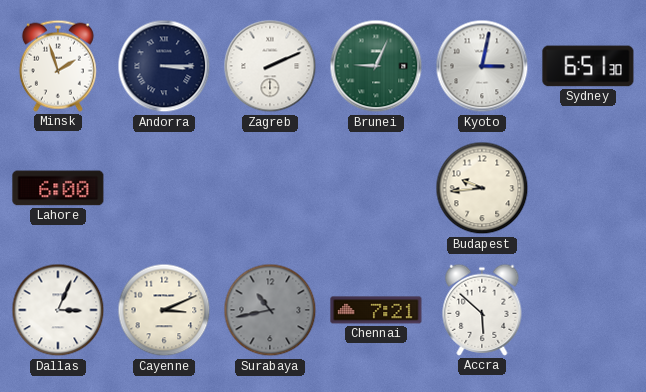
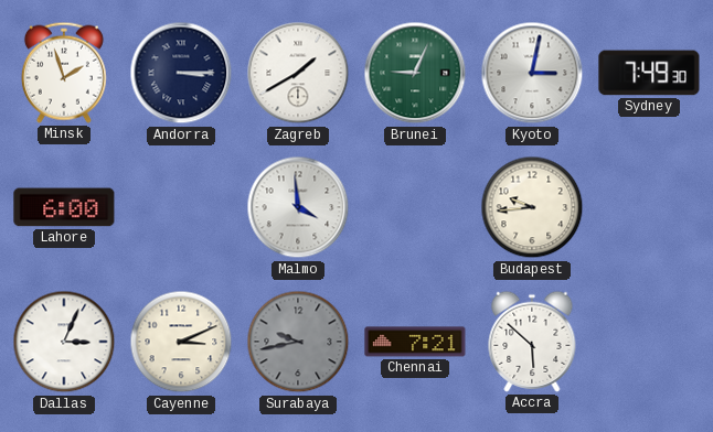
Zagreb: 2:11 -> 1:40
Sydney: 6:51 -> 7:49
Malmo: none -> 3:59
Surabaya: 10:43 -> 9:43
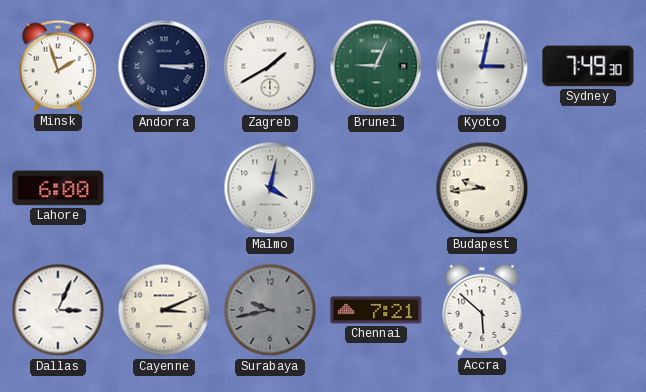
Malmo: 3:59 -> 4:02
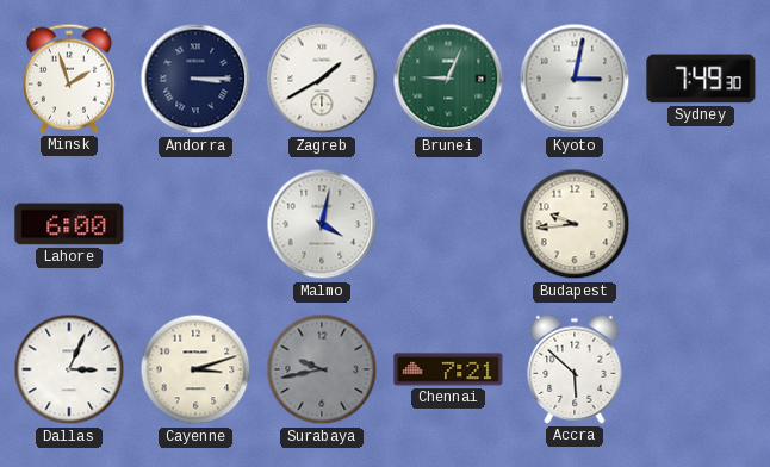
Cayenne: 3:11 -> 3:12
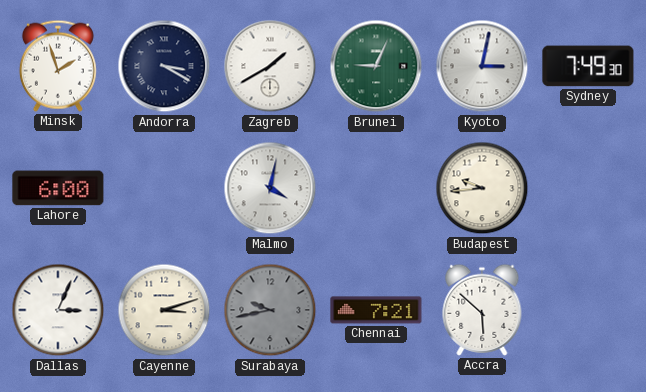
Andorra: 3:15 -> 3:20
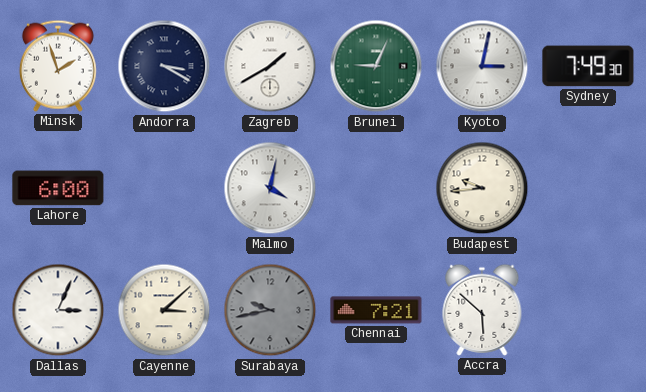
Cayenne: 3:12 -> 3:08
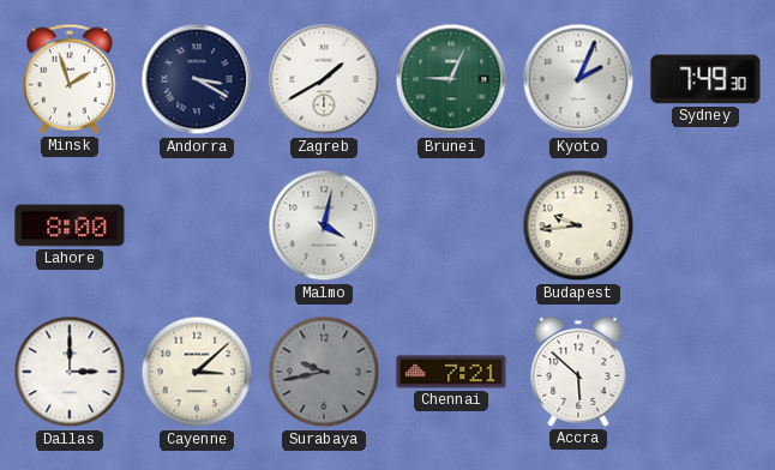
Kyoto: 3:02 -> 2:04
Lahore: 6:00 -> 8:00
Dallas: 3:04 -> 3:00
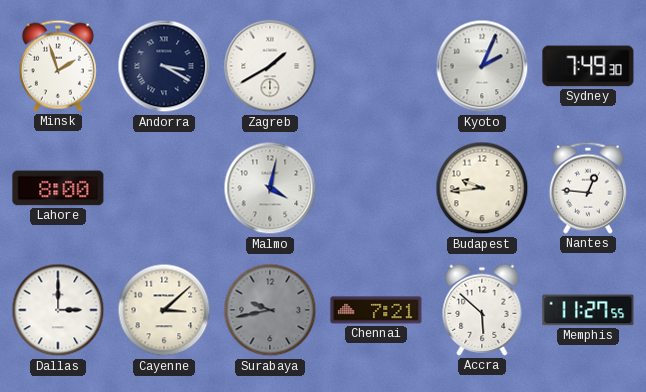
Brunei: 9:04 -> none
Nantes: none -> 12:46
Memphis: none -> 11:27
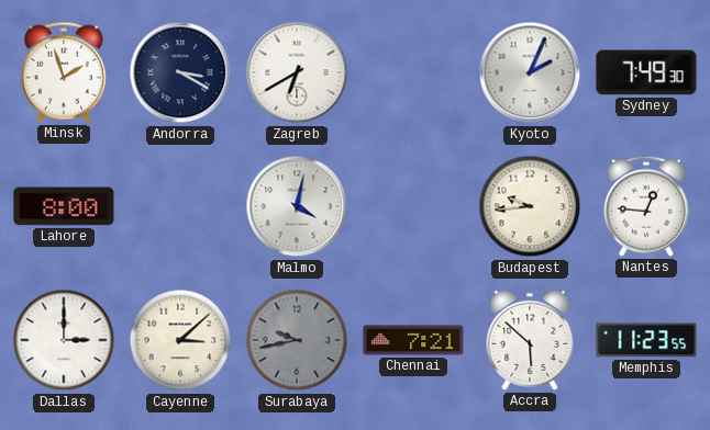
Zagreb: 1:40 -> 6:40
Memphis: 11:27 -> 11:23
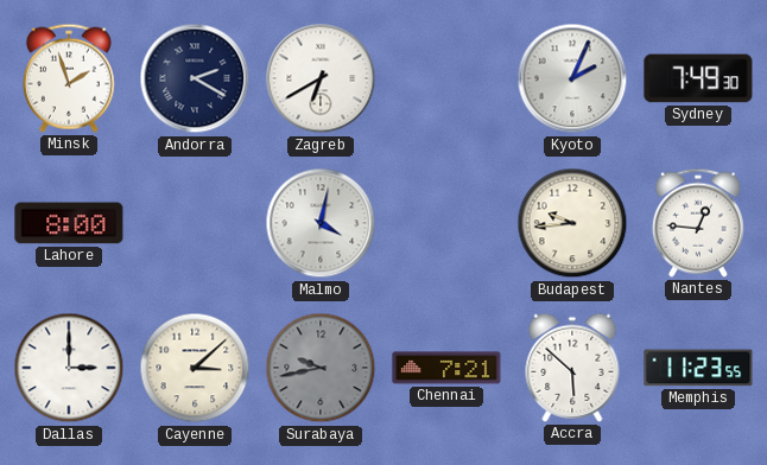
Andorra: 3:20 -> 2:20
